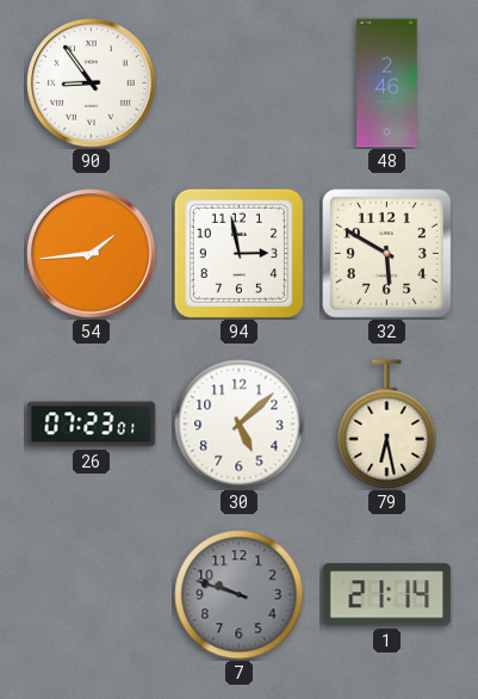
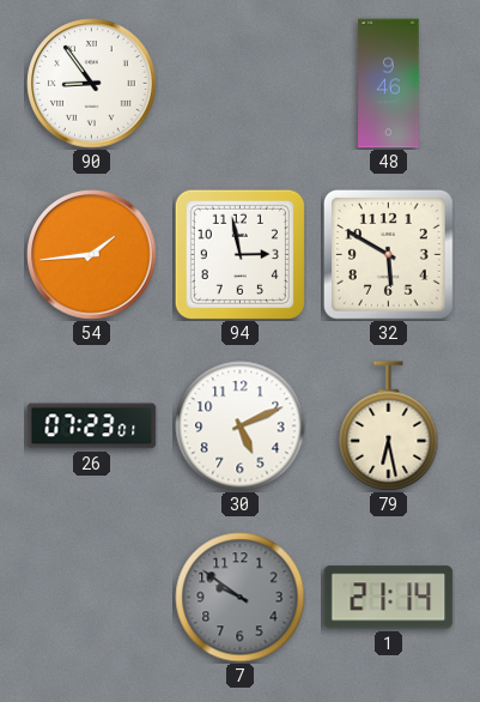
48: 2:46 -> 9:46
30: 5:08 -> 5:11
7: 9:48 -> 9:51
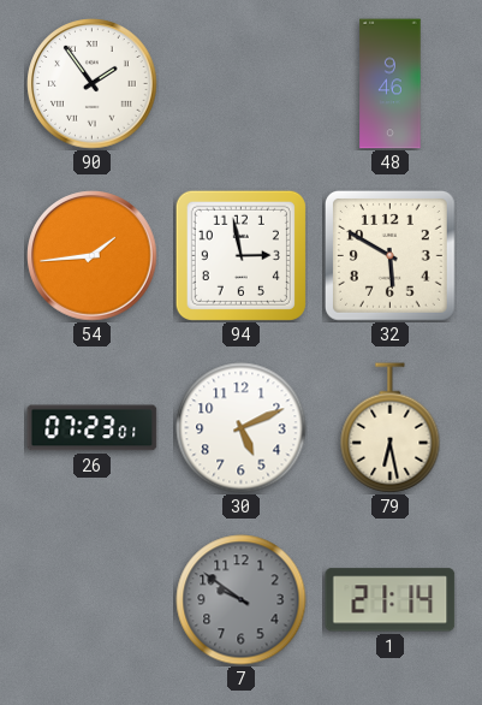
90: 8:54 -> 1:54
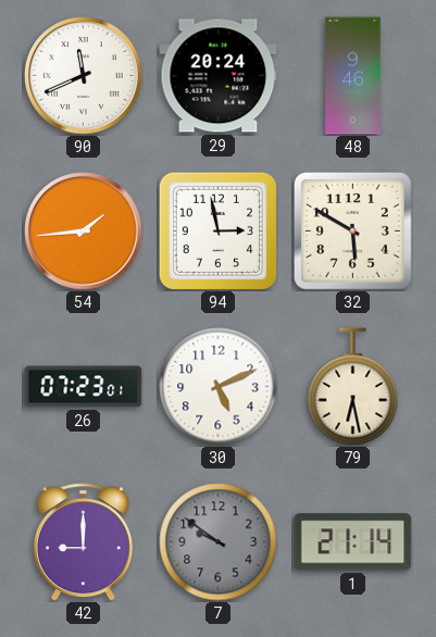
90: 1:54 -> 11:41
29: none -> 20:24
42: none -> 9:00
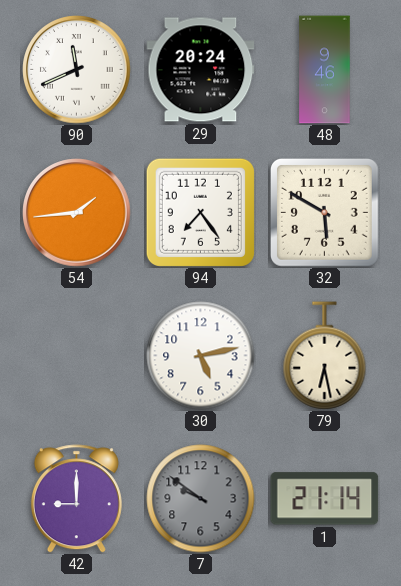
94: 2:58 -> 7:24
26: 07:23 -> none
30: 5:11 -> 5:13
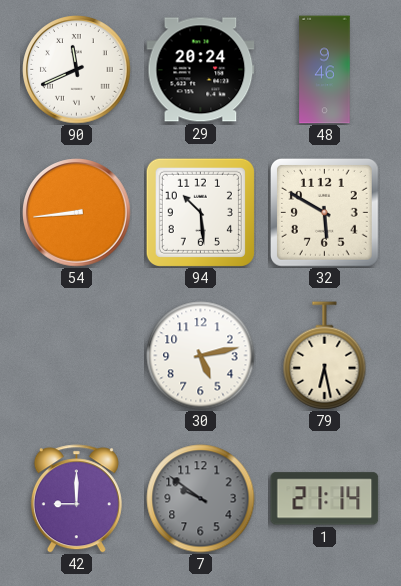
54: 1:44 -> 8:44
94: 7:24 -> 10:29
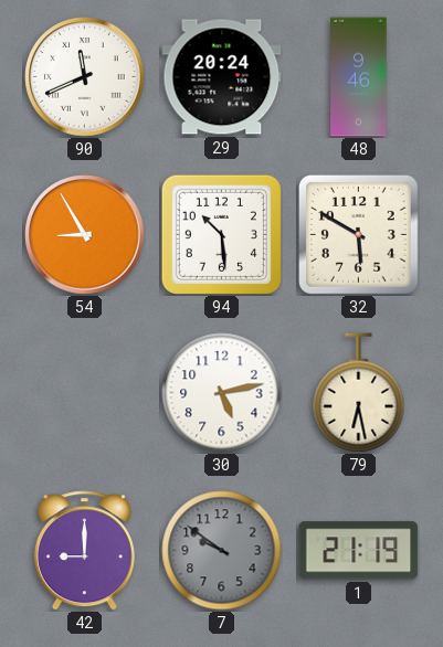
54: 8:44 -> 8:55
1: 21:14 -> 21:19
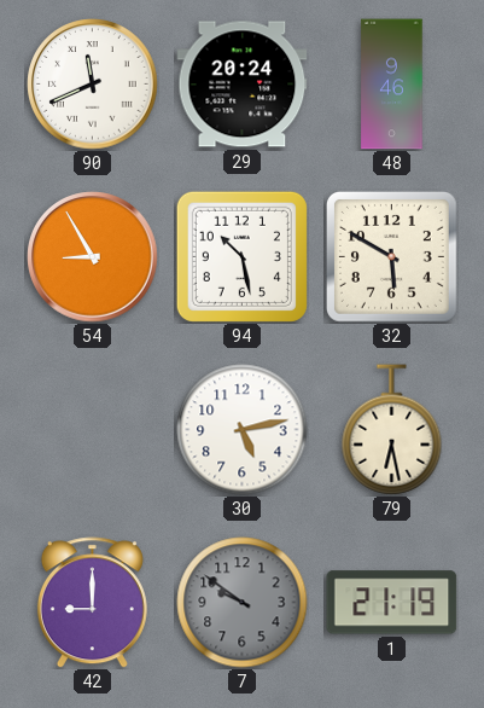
94: 10:29 -> 10:28
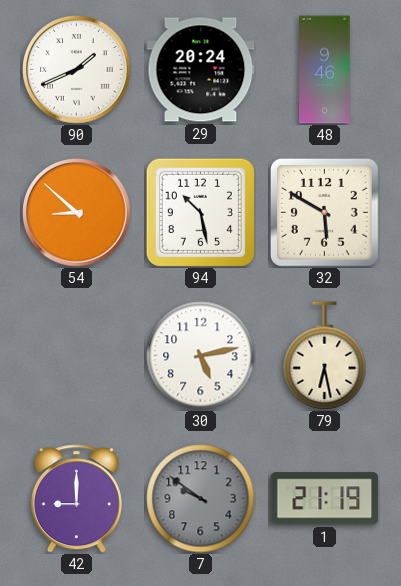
90: 11:41 -> 1:41
54: 8:55 -> 8:52
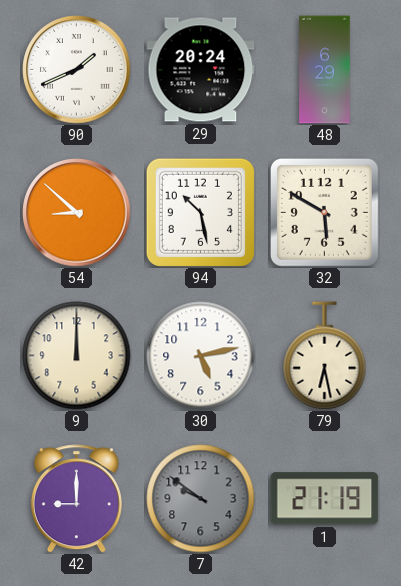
48: 9:46 -> 6:29
9: none -> 12:00
